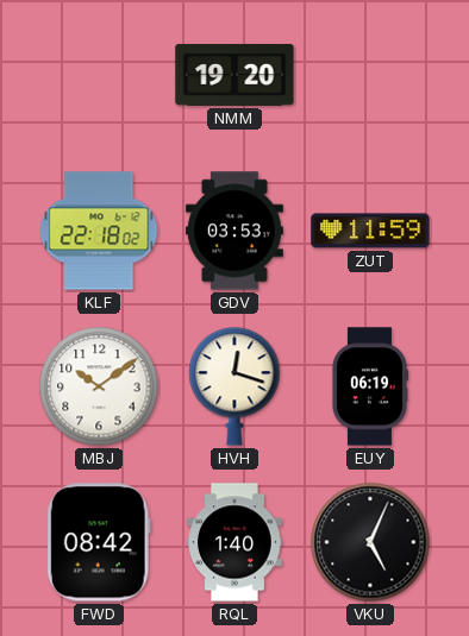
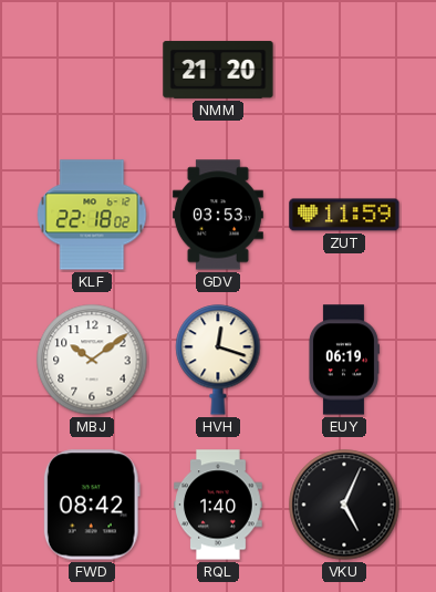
NMM: 19:20 -> 21:20
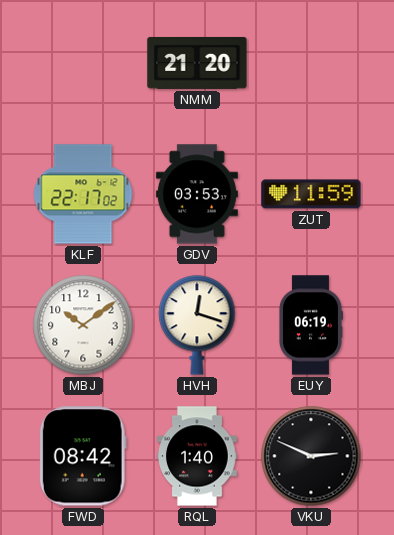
KLF: 22:18 -> 22:17
VKU: 5:04 -> 2:49
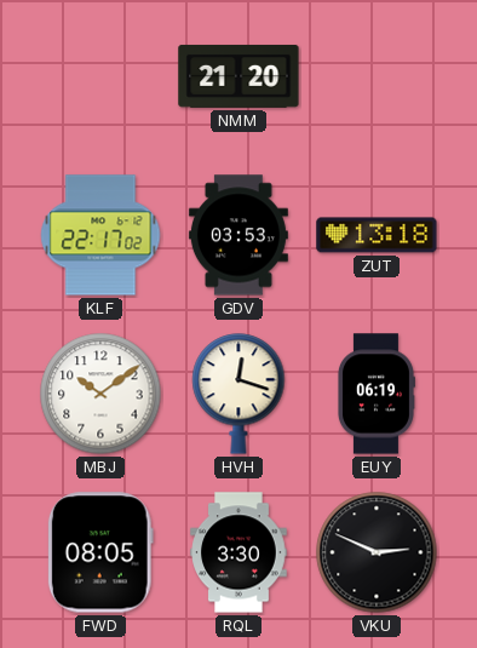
ZUT: 11:59 -> 13:18
FWD: 08:42 -> 08:05
RQL: 1:40 -> 3:30
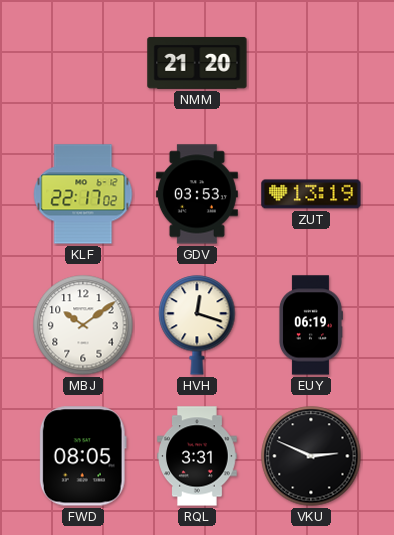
ZUT: 13:18 -> 13:19
RQL: 3:30 -> 3:31
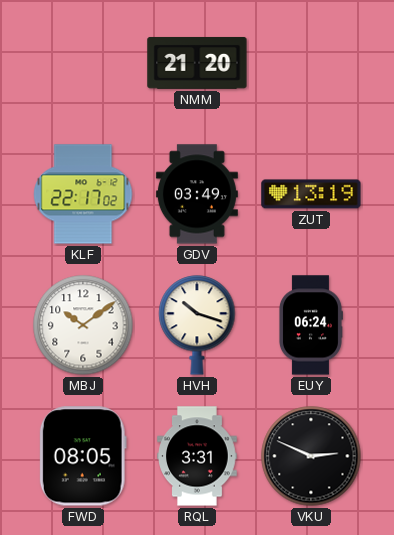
GDV: 03:53 -> 03:49
HVH: 12:18 -> 10:18
EUY: 06:19 -> 06:24
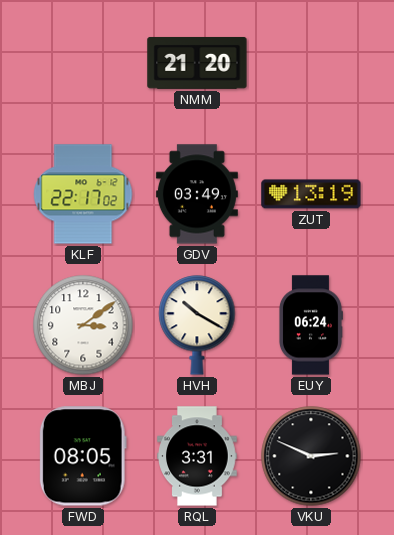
MBJ: 10:09 -> 3:09
HVH: 10:18 -> 10:20
